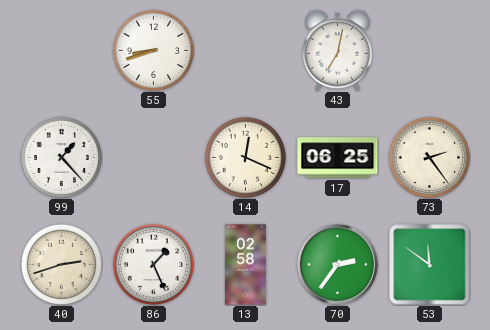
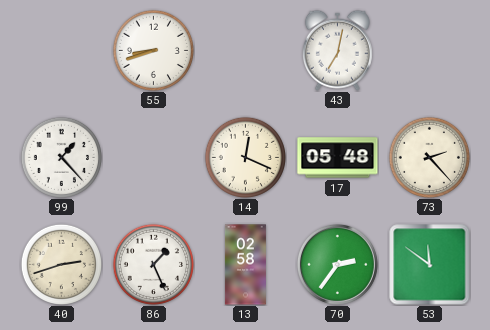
17: 06:25 -> 05:48
73: 2:24 -> 2:23
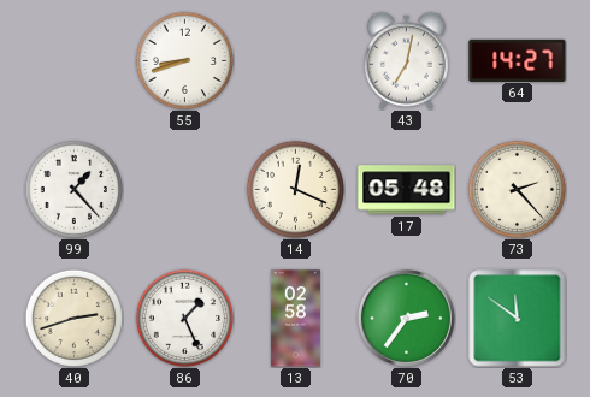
64: none -> 14:27
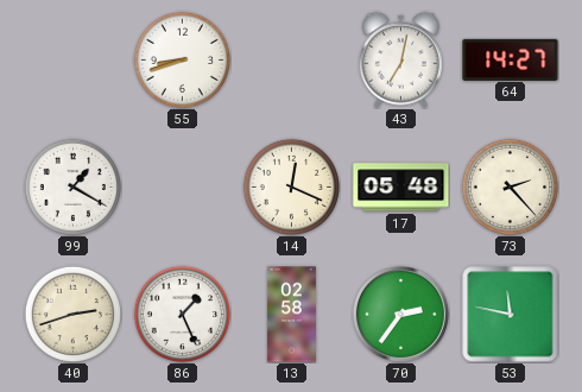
99: 1:23 -> 1:20
53: 11:51 -> 11:47
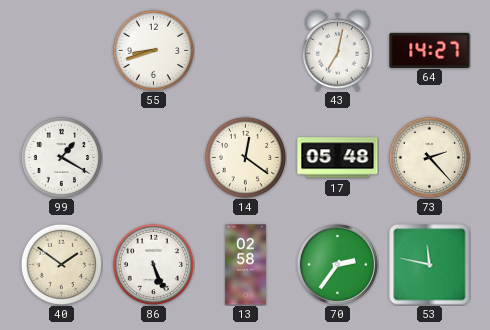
14: 12:19 -> 12:21
40: 2:42 -> 1:51
86: 1:26 -> 5:26
